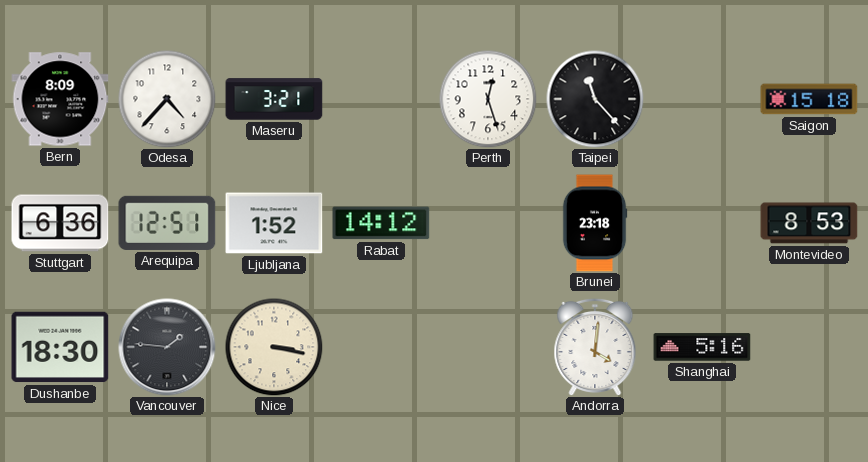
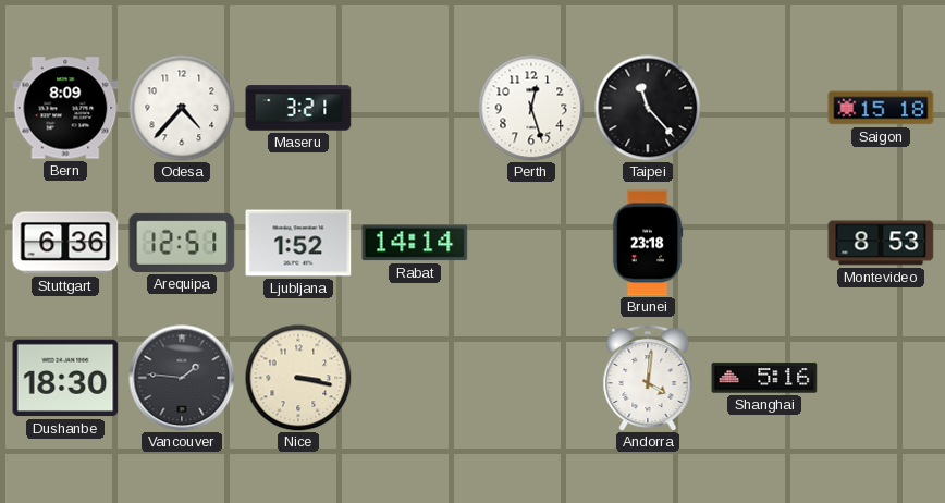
Rabat: 14:12 -> 14:14
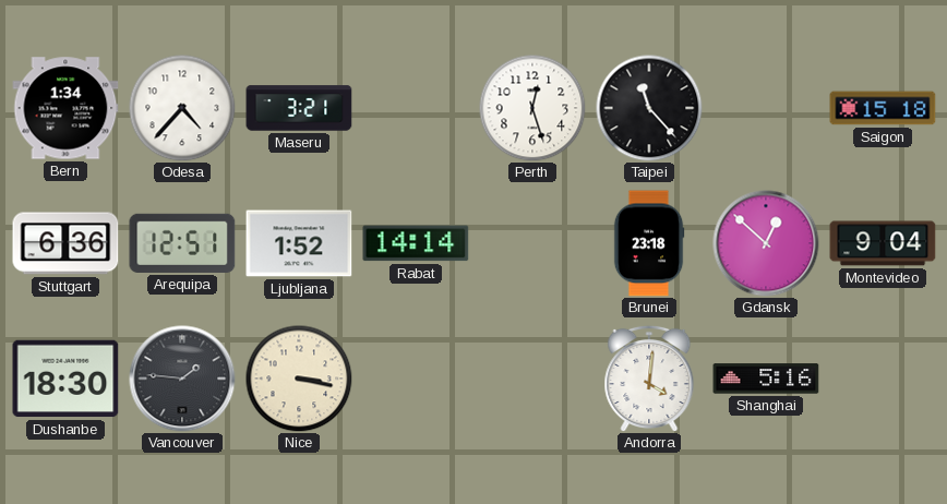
Bern: 8:09 -> 1:34
Gdansk: none -> 12:52
Montevideo: 8:53 -> 9:04
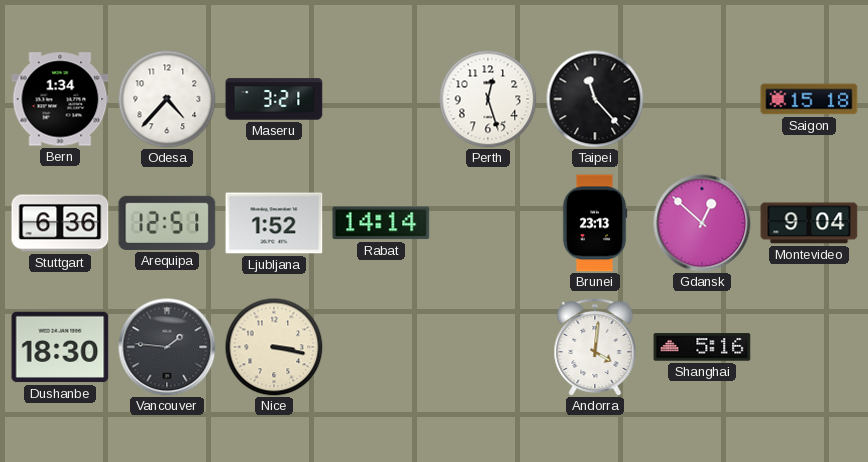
Brunei: 23:18 -> 23:13
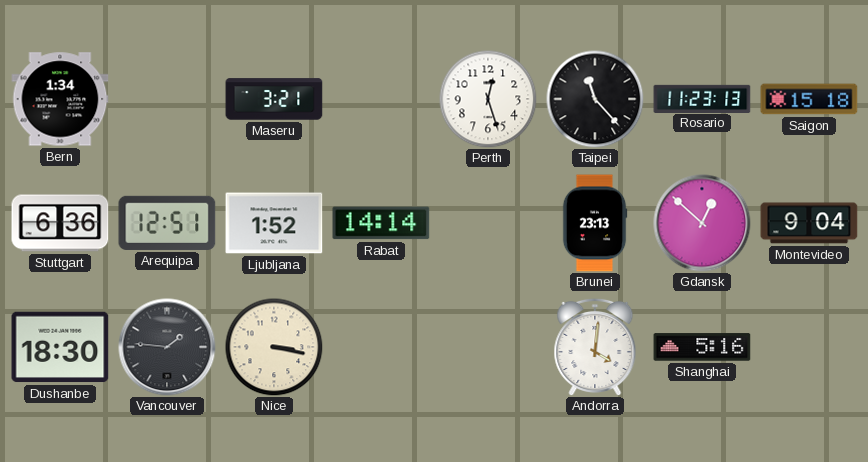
Odesa: 4:37 -> none
Rosario: none -> 11:23
